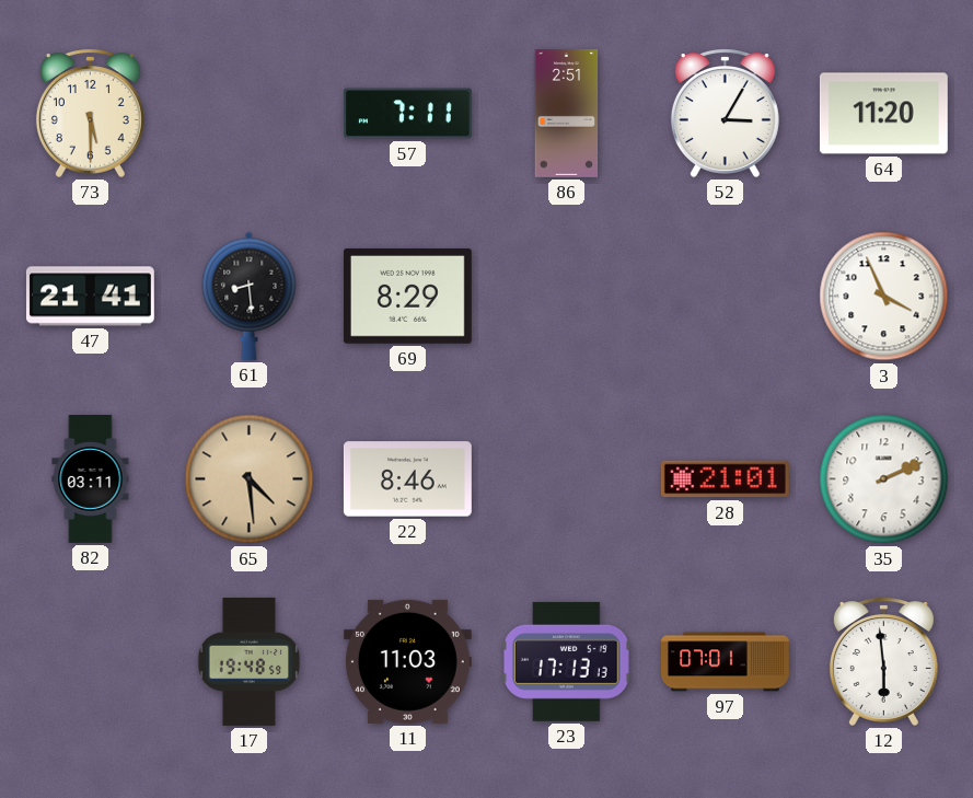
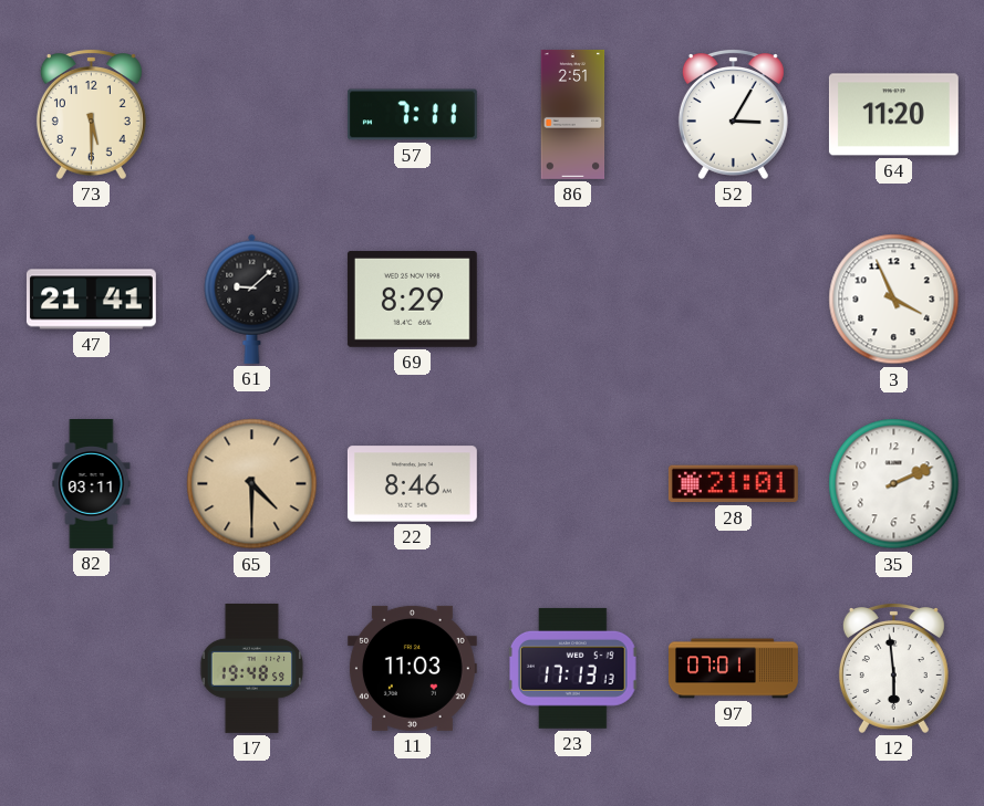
61: 8:29 -> 9:08
65: 4:29 -> 4:30
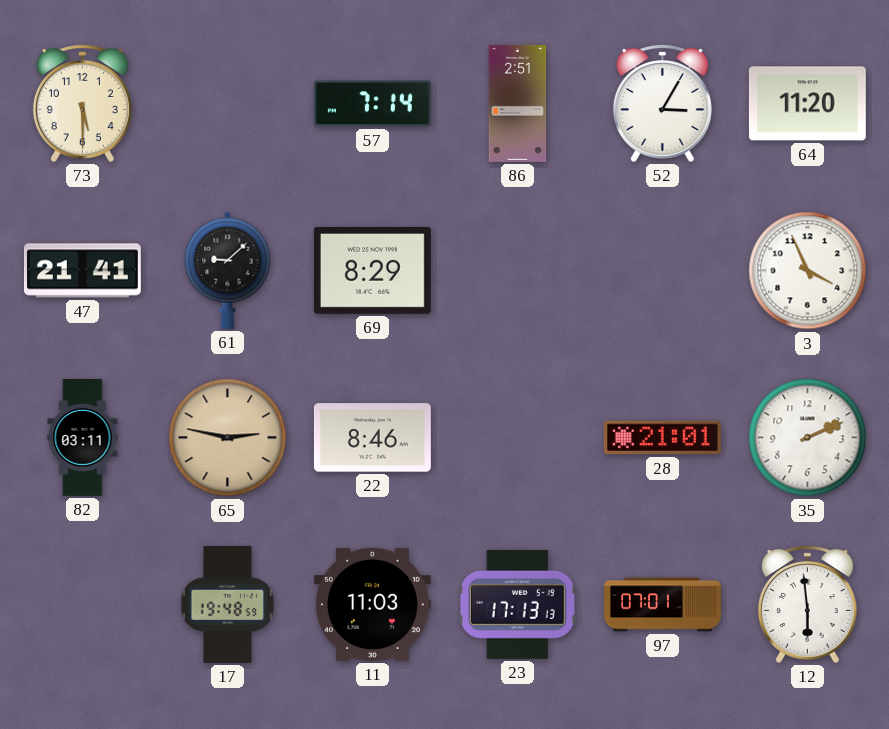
57: 7:11 -> 7:14
65: 4:30 -> 2:47
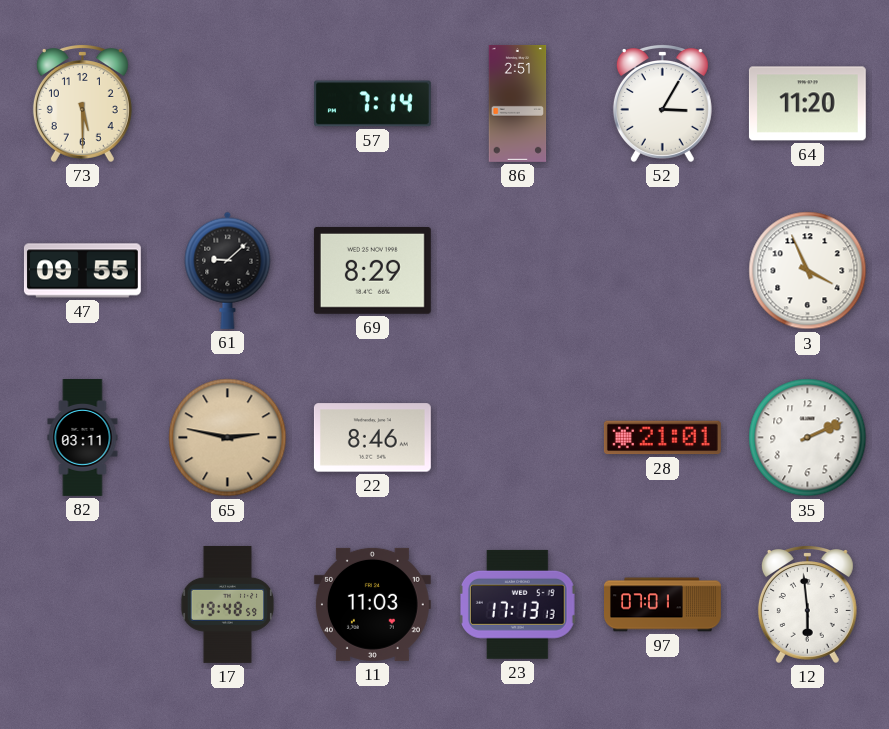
47: 21:41 -> 09:55
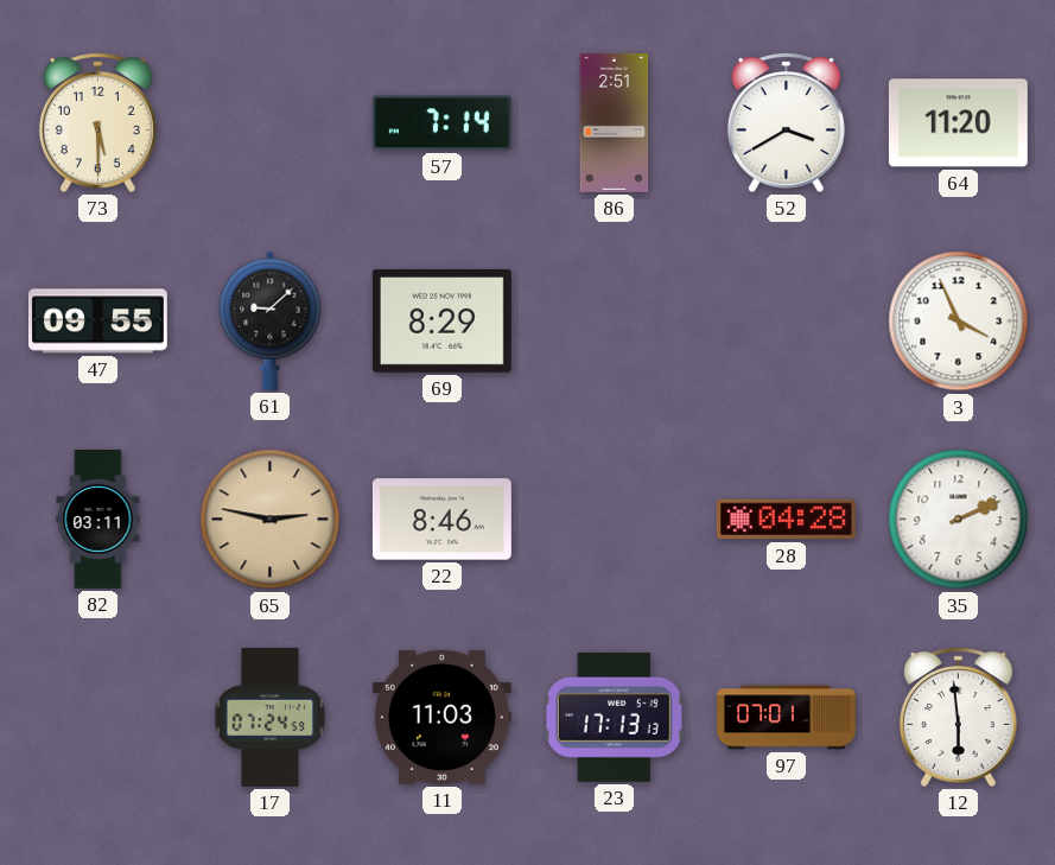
52: 3:05 -> 3:40
28: 21:01 -> 04:28
17: 19:48 -> 07:24
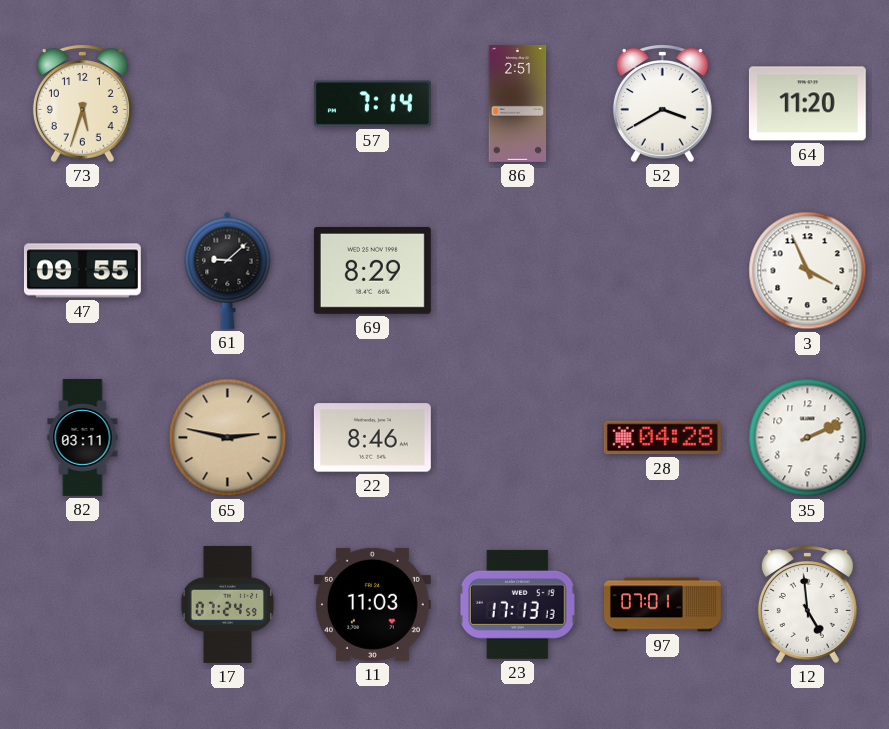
73: 5:30 -> 5:33
12: 5:59 -> 4:59
